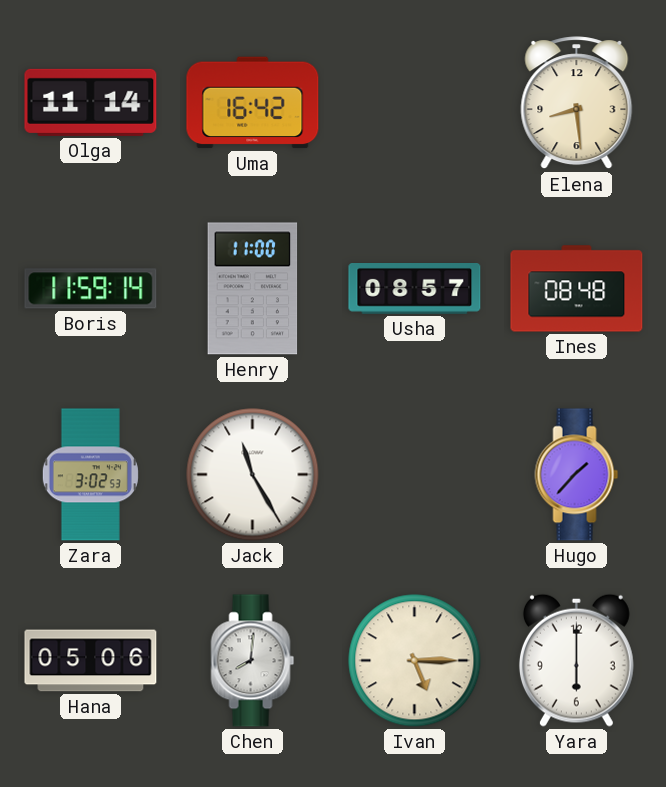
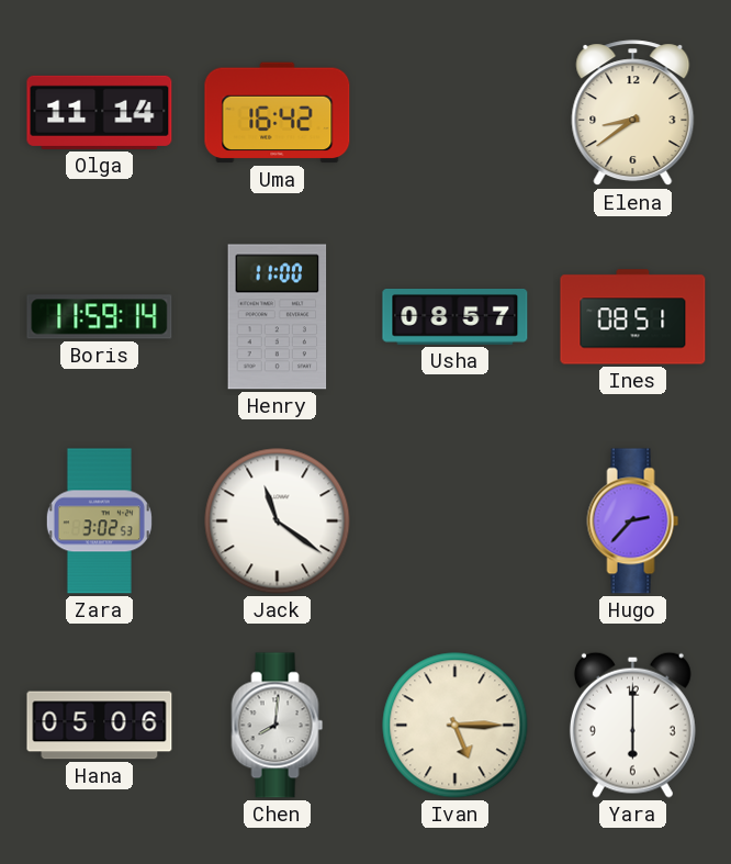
Elena: 8:29 -> 8:39
Ines: 08:48 -> 08:51
Jack: 11:25 -> 11:21
Hugo: 1:37 -> 2:37
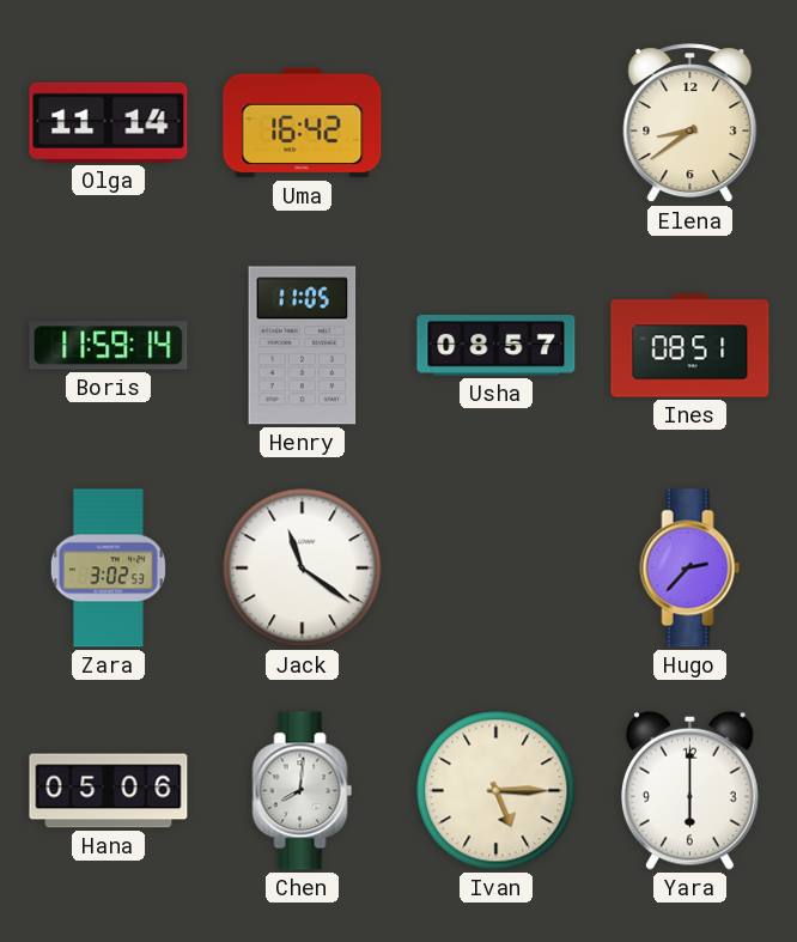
Henry: 11:00 -> 11:05
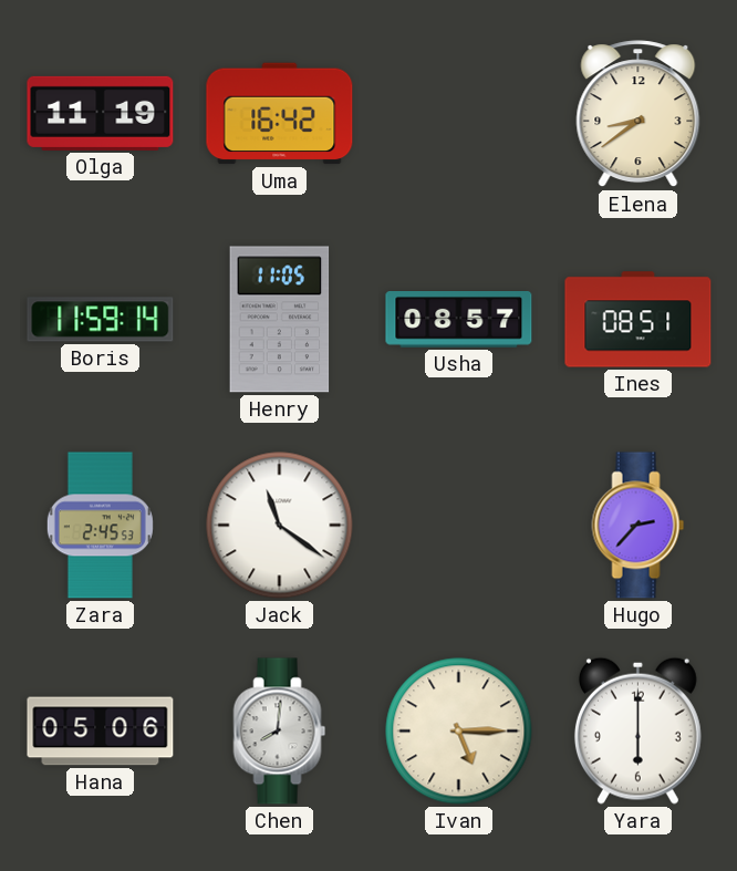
Olga: 11:14 -> 11:19
Zara: 3:02 -> 2:45
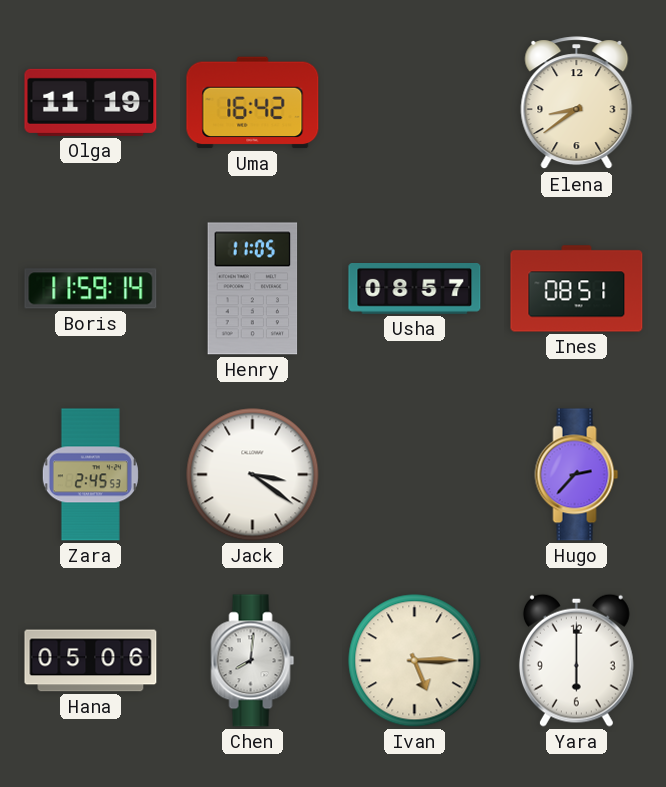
Jack: 11:21 -> 3:21
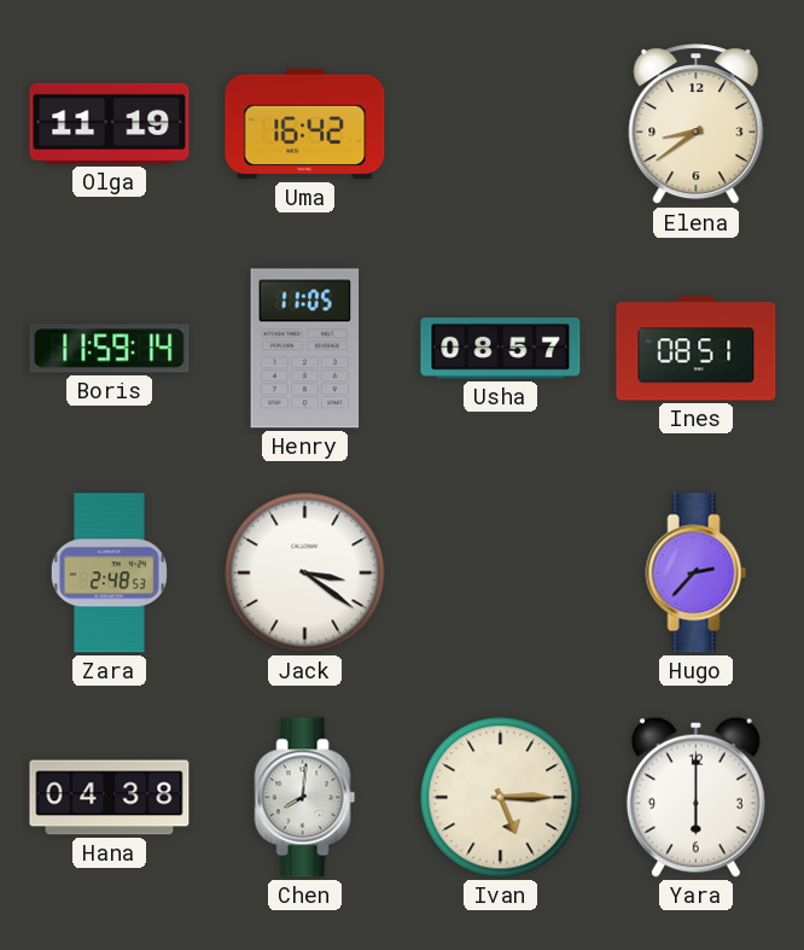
Zara: 2:45 -> 2:48
Hana: 05:06 -> 04:38
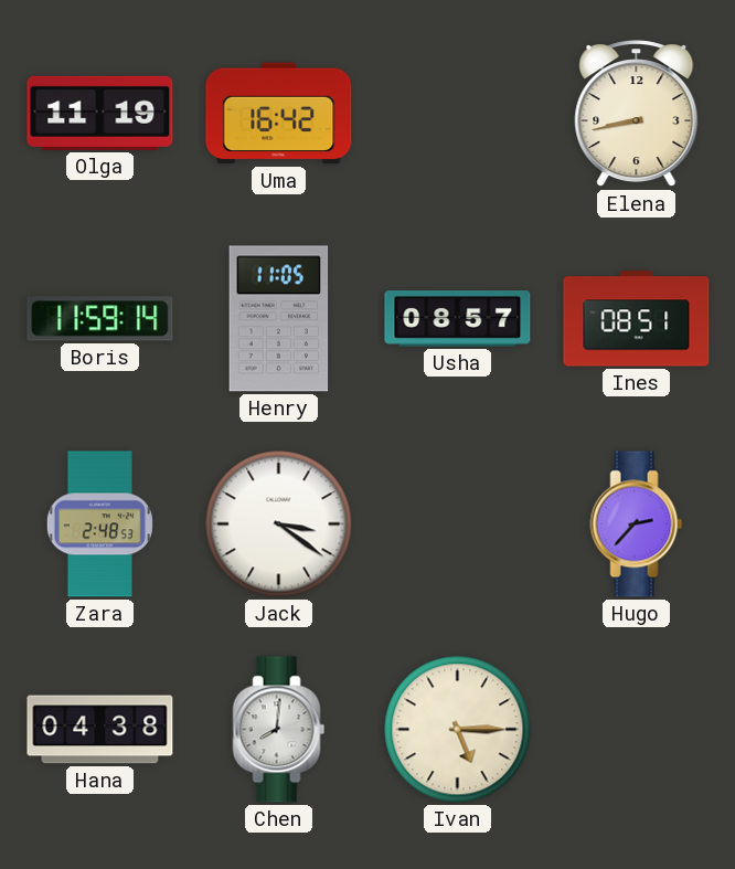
Elena: 8:39 -> 8:43
Yara: 6:00 -> none
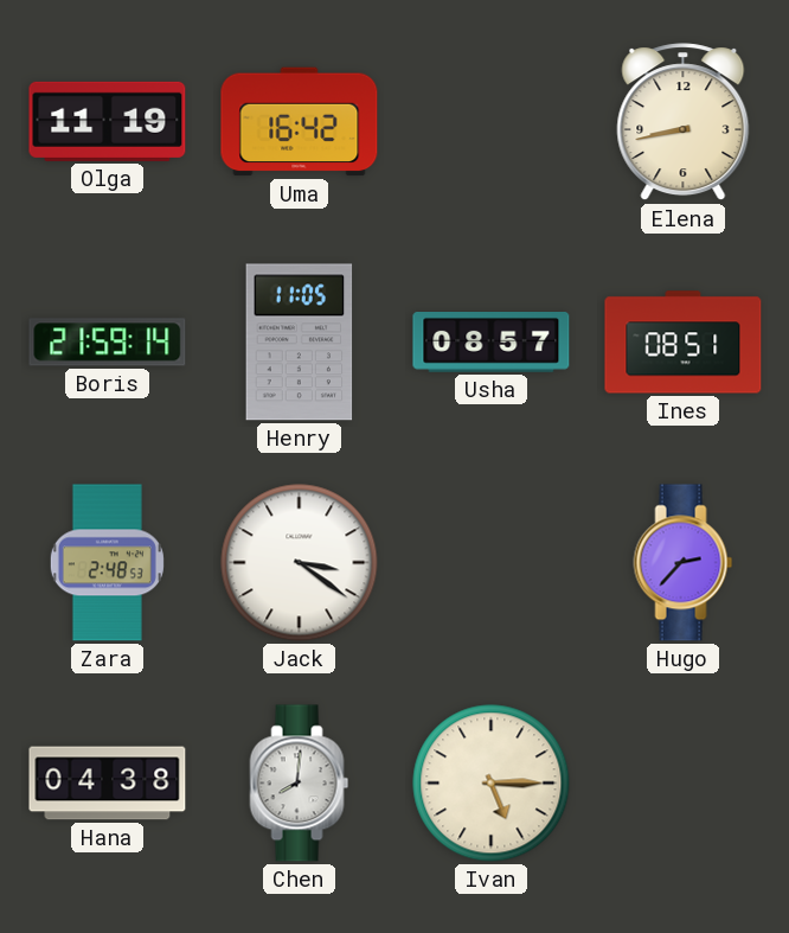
Boris: 11:59 -> 21:59
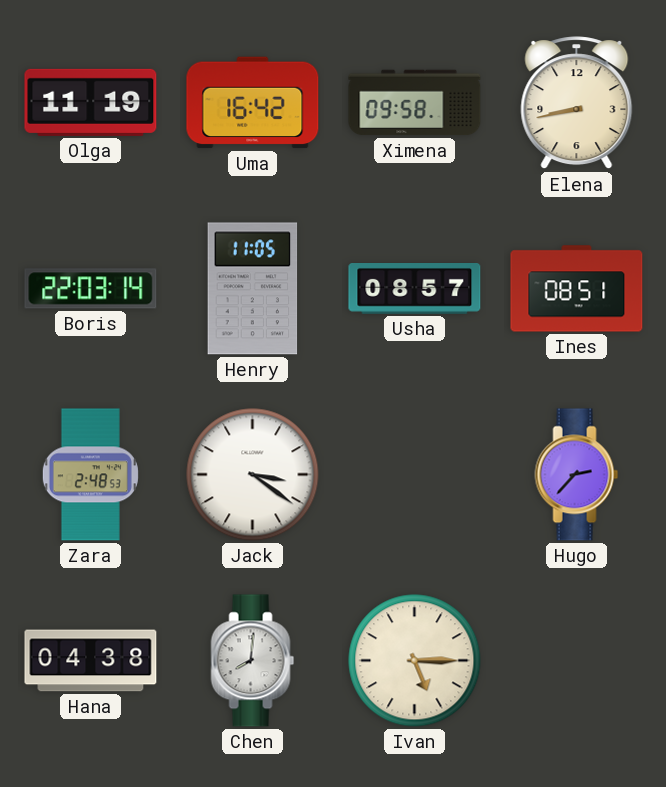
Ximena: none -> 09:58
Boris: 21:59 -> 22:03
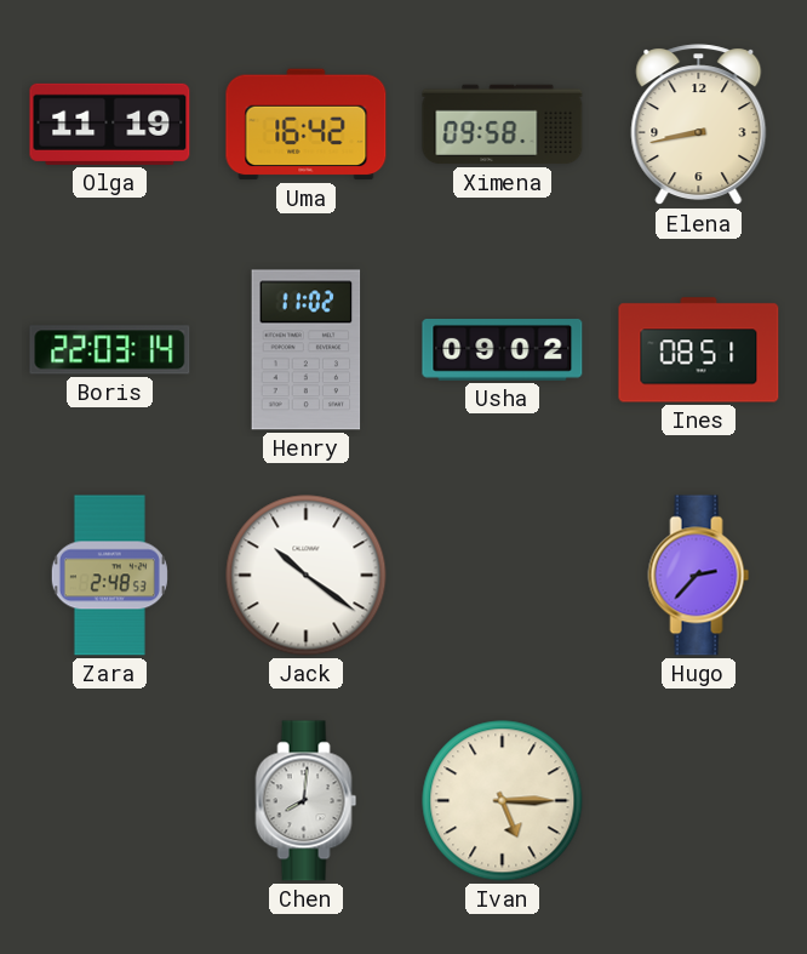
Henry: 11:05 -> 11:02
Usha: 08:57 -> 09:02
Jack: 3:21 -> 10:21
Hana: 04:38 -> none
